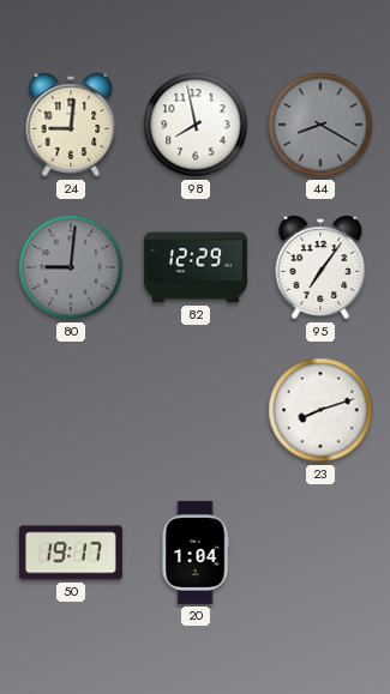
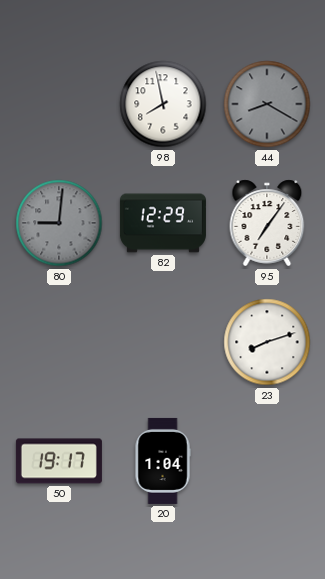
24: 9:01 -> none
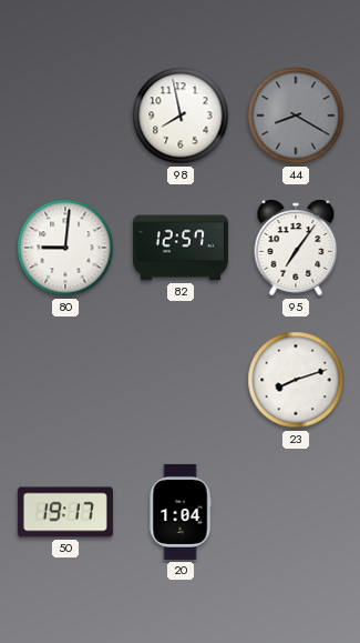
80 dial: grey -> white
82: 12:29 -> 12:57
